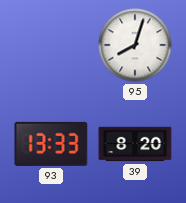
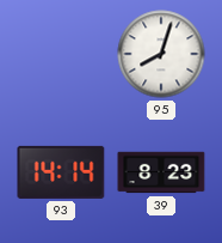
93: 13:33 -> 14:14
39: 8:20 -> 8:23
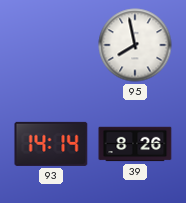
95: 8:03 -> 7:58
39: 8:23 -> 8:26
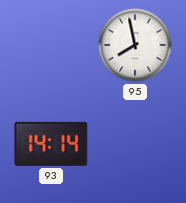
39: 8:26 -> none
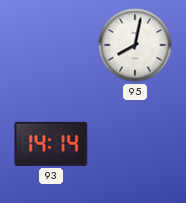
95: 7:58 -> 8:02
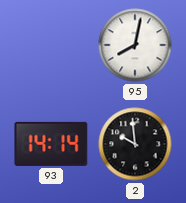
2: none -> 9:59
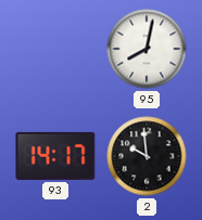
93: 14:14 -> 14:17
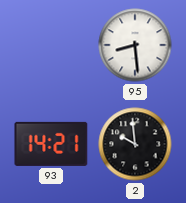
95: 8:02 -> 8:29
93: 14:17 -> 14:21
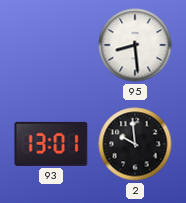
93: 14:21 -> 13:01
